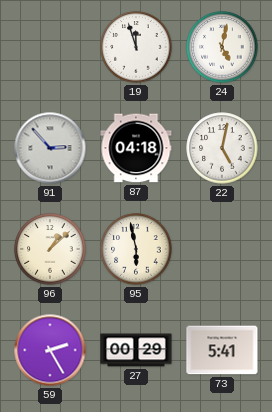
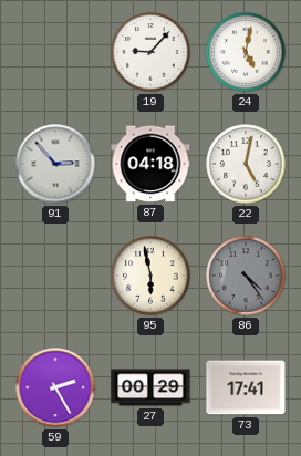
19: 11:57 -> 9:07
96: 1:08 -> none
86: none -> 4:24
73: 5:41 -> 17:41
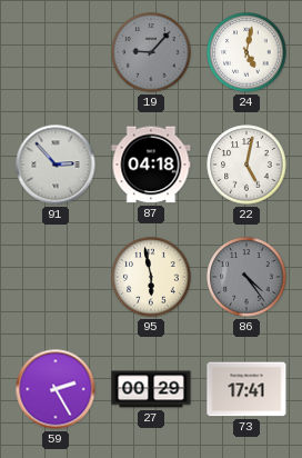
19 dial: white -> grey
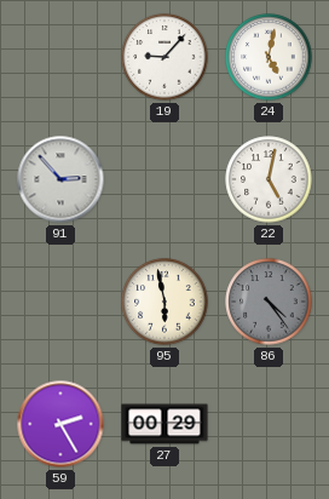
19 dial: grey -> white
87: 04:18 -> none
73: 17:41 -> none
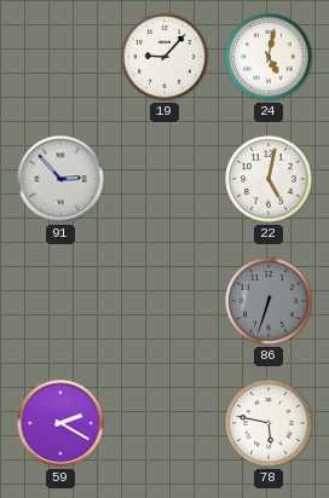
95: 5:58 -> none
86: 4:24 -> 6:33
59: 2:25 -> 2:20
27: 00:29 -> none
78: none -> 5:47
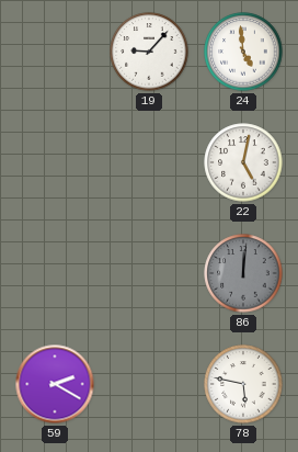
24: 5:02 -> 4:59
91: 2:53 -> none
86: 6:33 -> 12:01
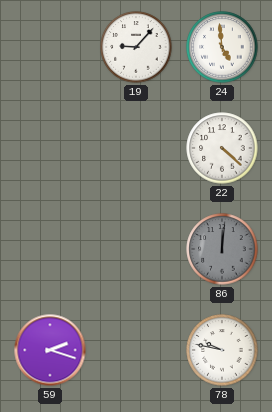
22: 5:02 -> 4:22
59: 2:20 -> 2:18
78: 5:47 -> 9:47
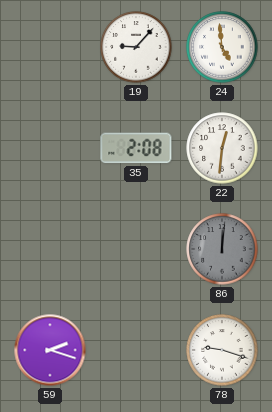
35: none -> 2:08
22: 4:22 -> 12:31
78: 9:47 -> 9:18
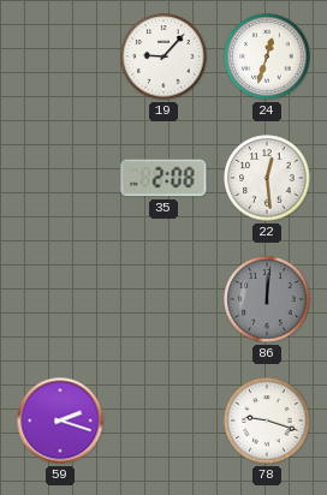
24: 4:59 -> 12:33
22: 12:31 -> 12:29
